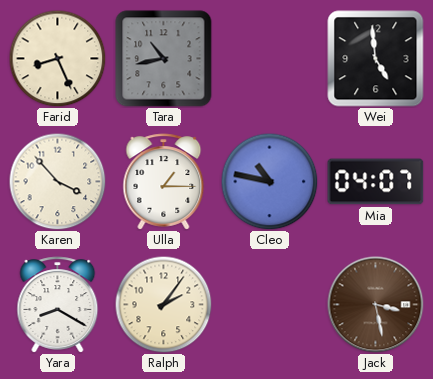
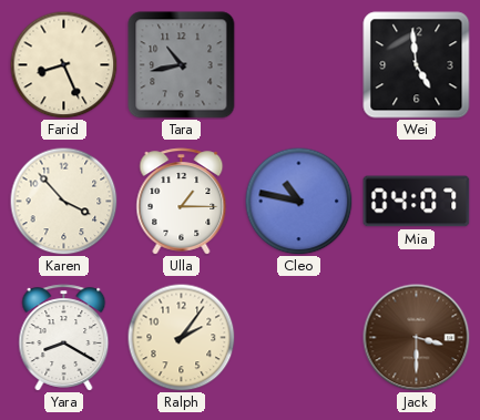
Jack: 3:28 -> 3:30
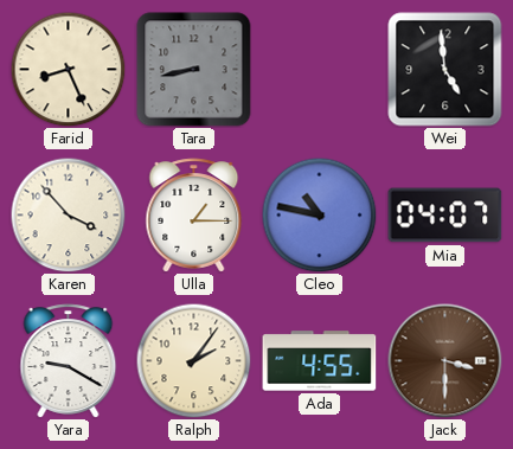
Tara: 10:43 -> 8:43
Yara: 8:20 -> 9:20
Ada: none -> 4:55
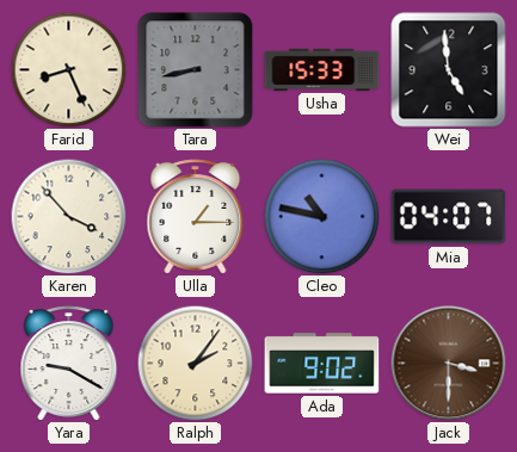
Usha: none -> 15:33
Ada: 4:55 -> 9:02
